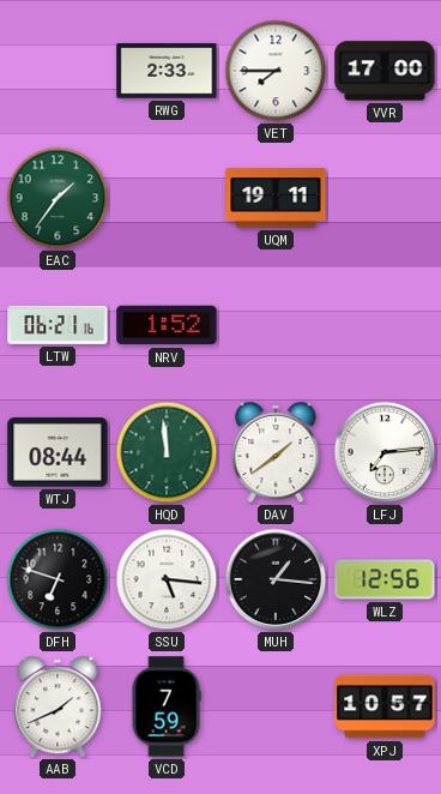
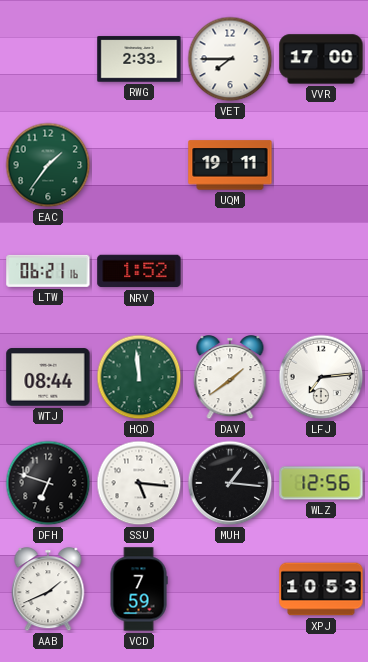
XPJ: 10:57 -> 10:53
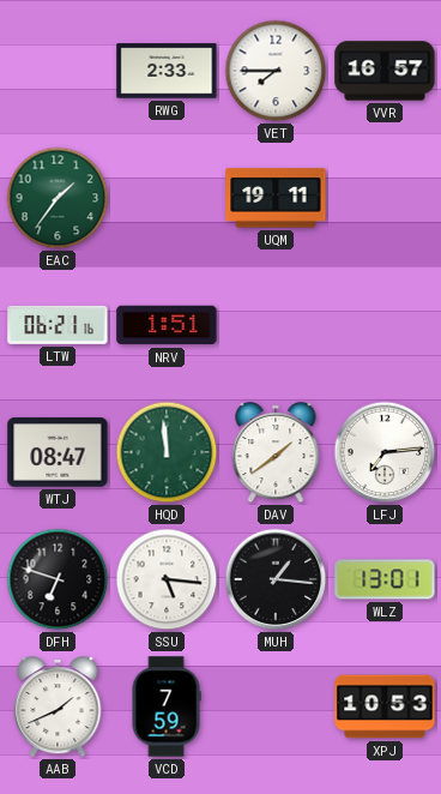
VVR: 17:00 -> 16:57
NRV: 1:52 -> 1:51
WTJ: 08:44 -> 08:47
WLZ: 12:56 -> 13:01
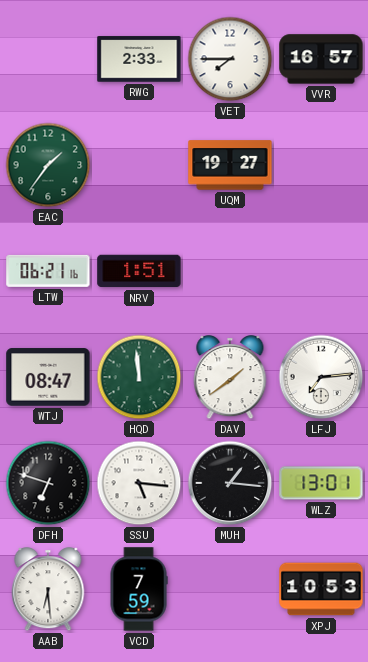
UQM: 19:11 -> 19:27
AAB: 1:41 -> 6:29
